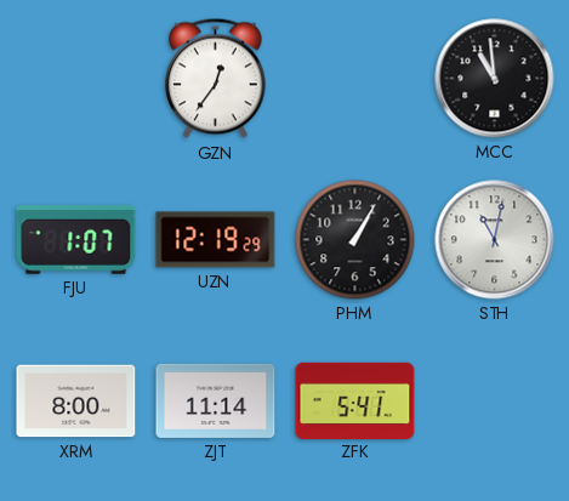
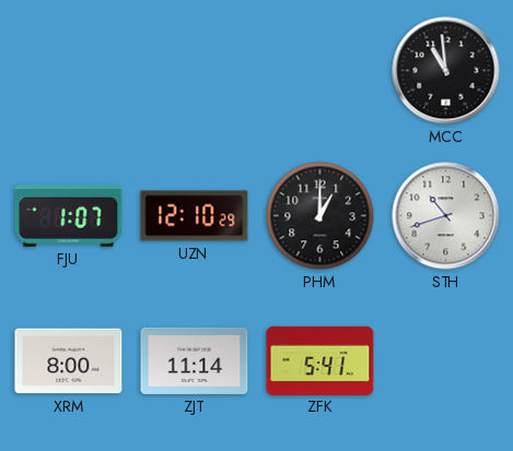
GZN: 12:36 -> none
UZN: 12:19 -> 12:10
PHM: 1:05 -> 1:00
STH: 11:02 -> 10:42
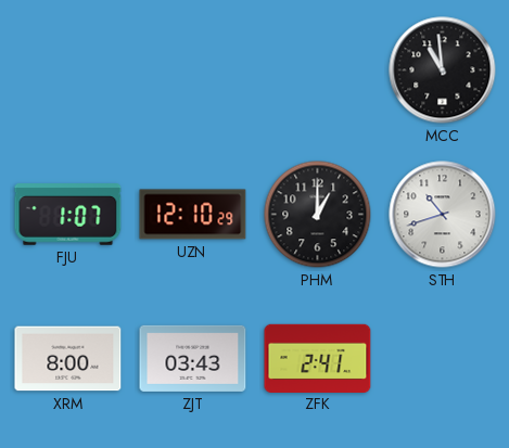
ZJT: 11:14 -> 03:43
ZFK: 5:41 -> 2:41
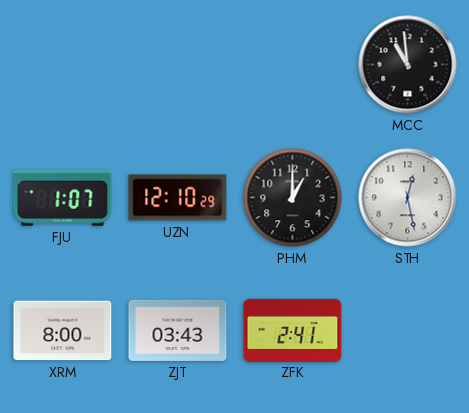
STH: 10:42 -> 12:28
